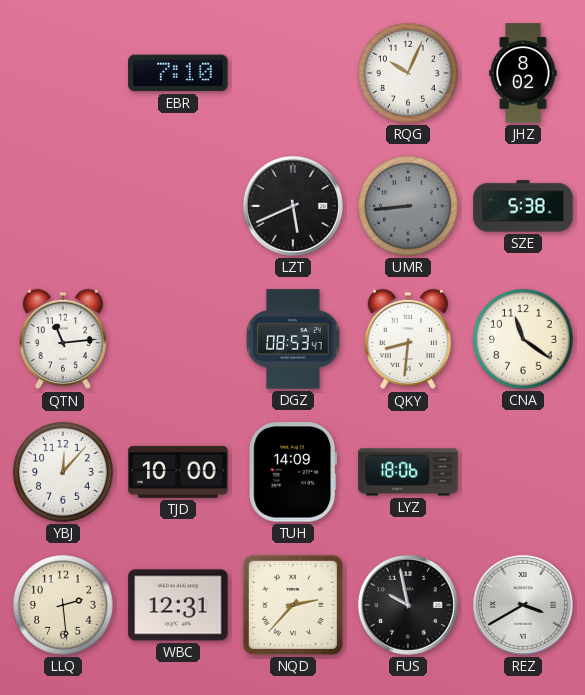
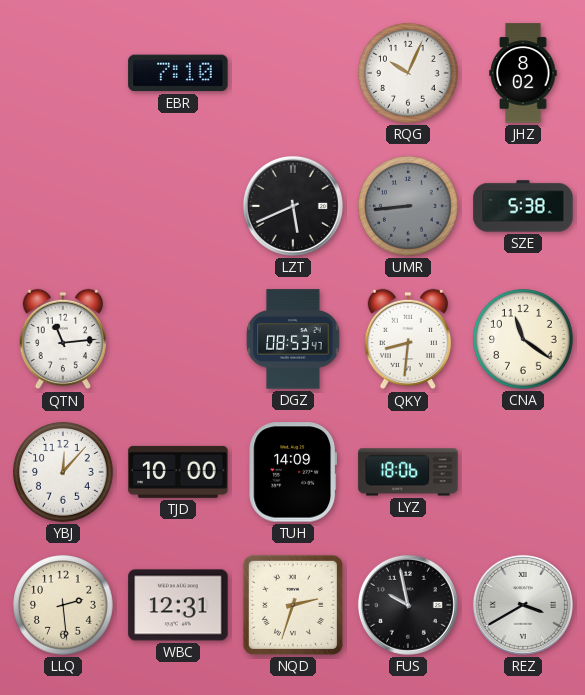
NQD: 2:37 -> 2:33
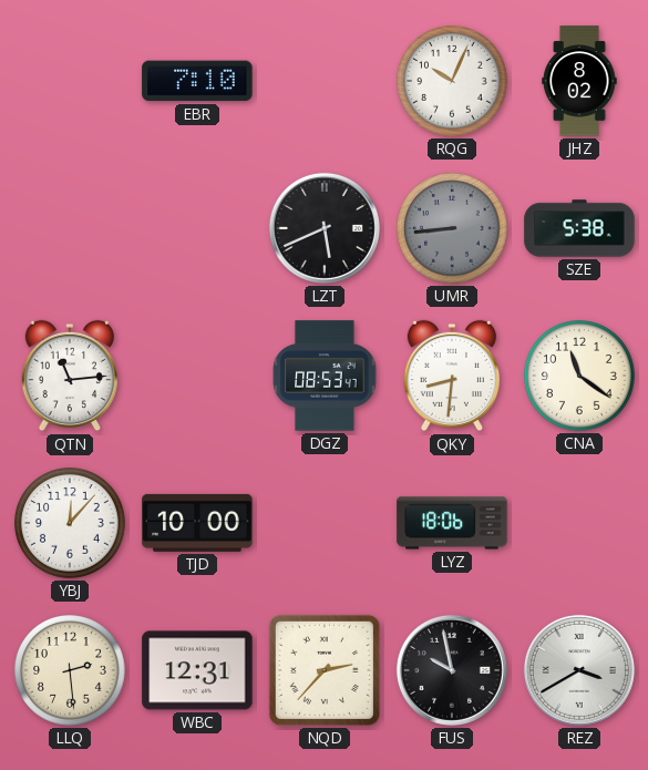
TUH: 14:09 -> none
NQD: 2:33 -> 2:37
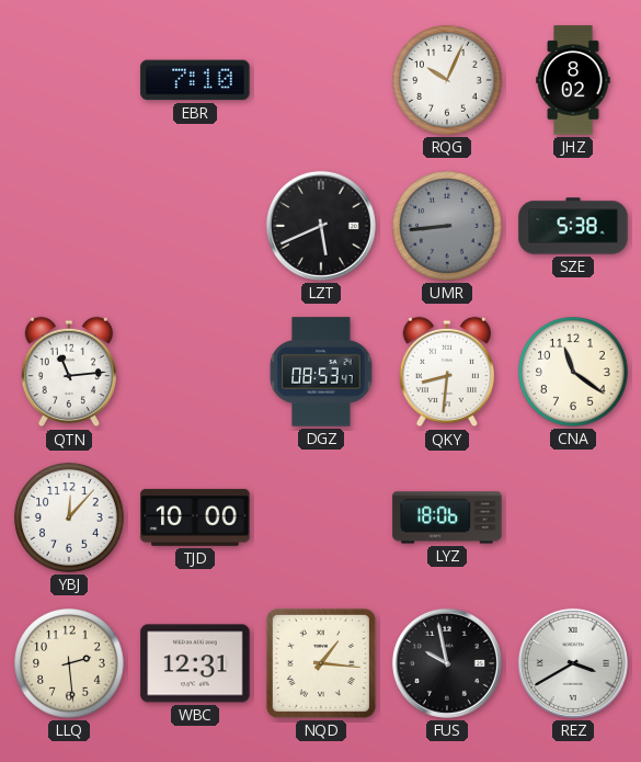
NQD: 2:37 -> 1:16
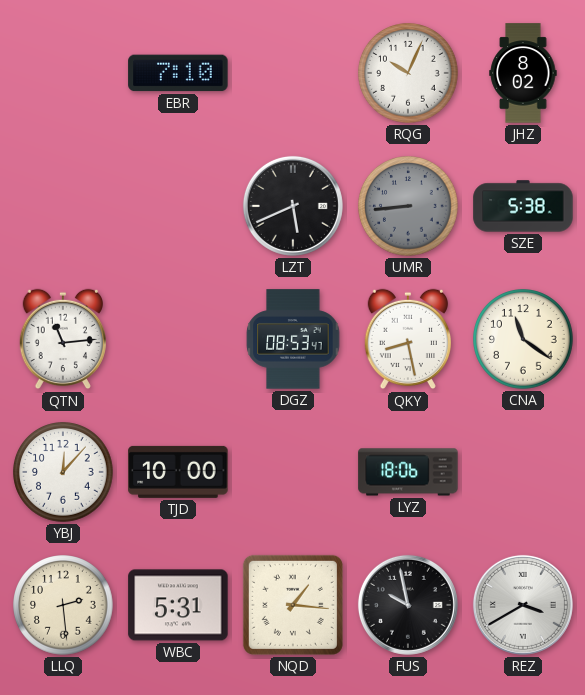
QKY: 8:31 -> 8:28
WBC: 12:31 -> 5:31
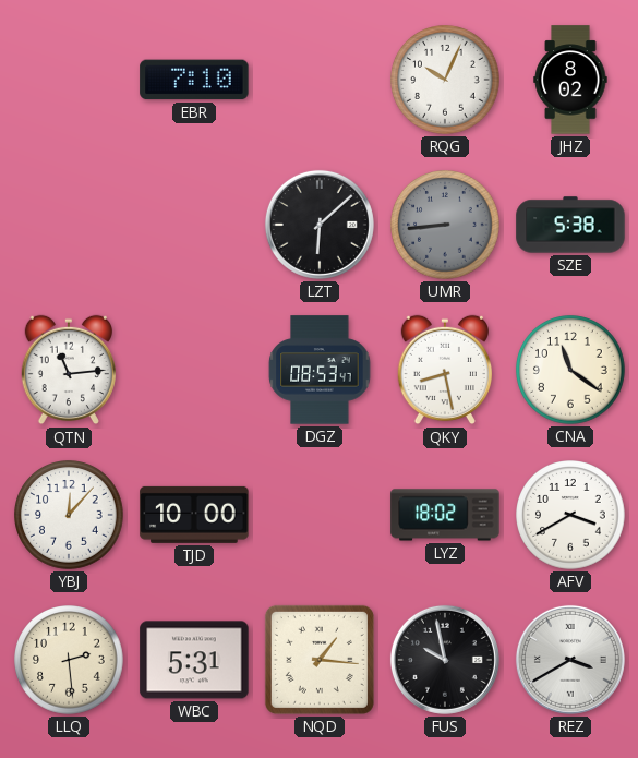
LZT: 5:41 -> 6:08
LYZ: 18:06 -> 18:02
AFV: none -> 3:40
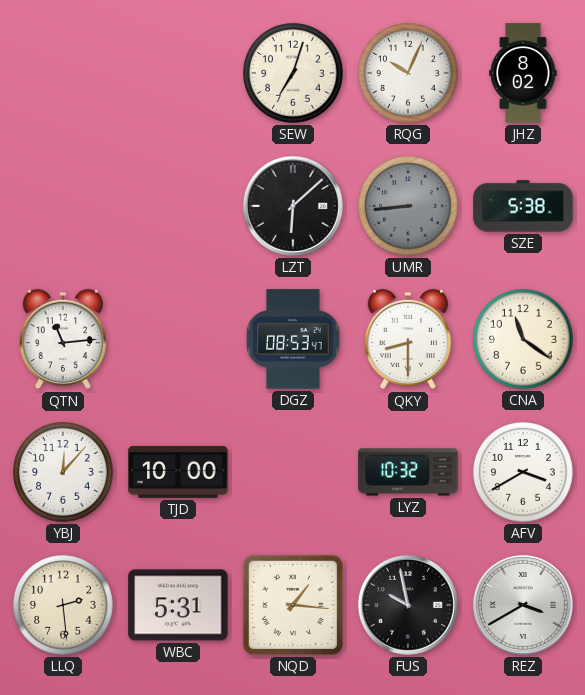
EBR: 7:10 -> none
SEW: none -> 7:03
QKY: 8:28 -> 8:30
LYZ: 18:02 -> 10:32
